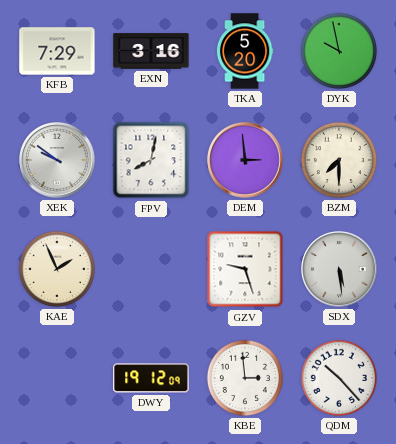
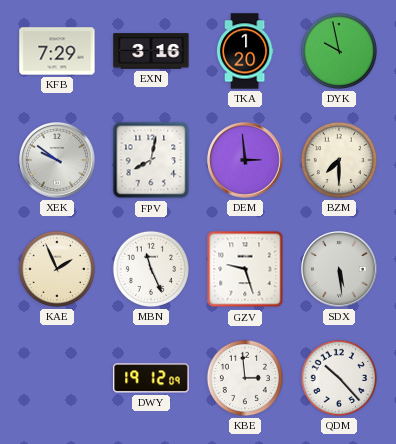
TKA: 5:20 -> 1:20
MBN: none -> 11:26
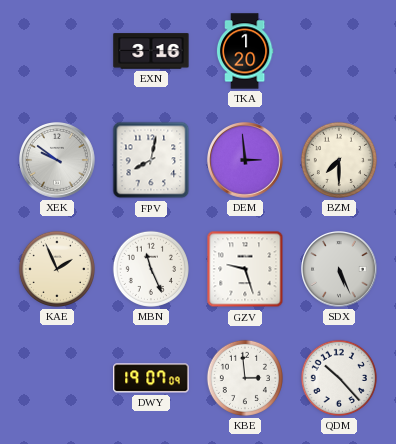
KFB: 7:29 -> none
DYK: 9:58 -> none
SDX: 5:29 -> 5:26
DWY: 19:12 -> 19:07
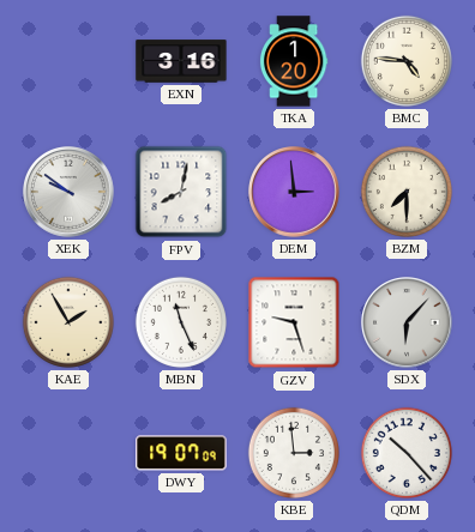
BMC: none -> 4:46
KAE: 1:56 -> 1:55
SDX: 5:26 -> 6:07
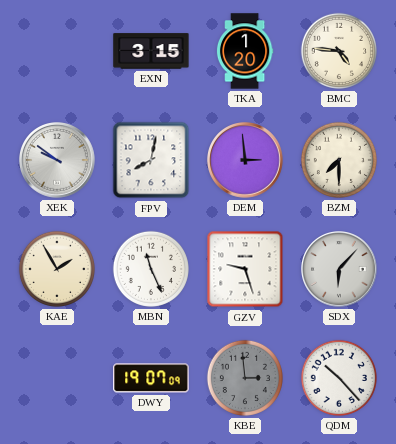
EXN: 3:16 -> 3:15
KBE dial: white -> grey
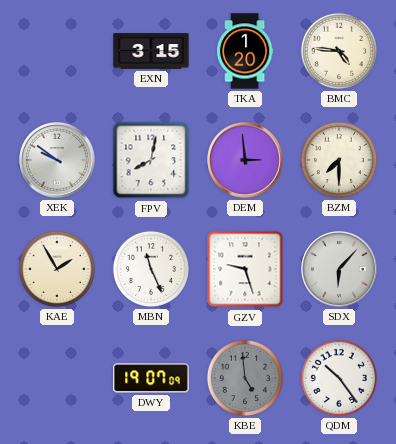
KBE: 2:59 -> 4:59
QDM: 10:23 -> 10:24
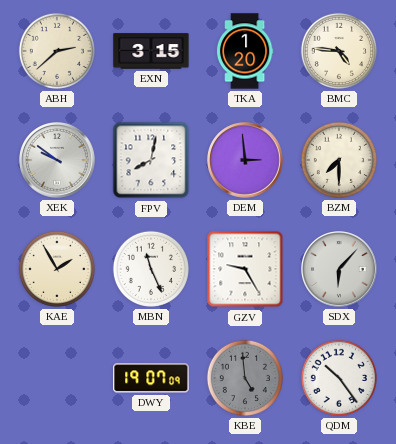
ABH: none -> 2:38
GZV: 9:27 -> 9:25
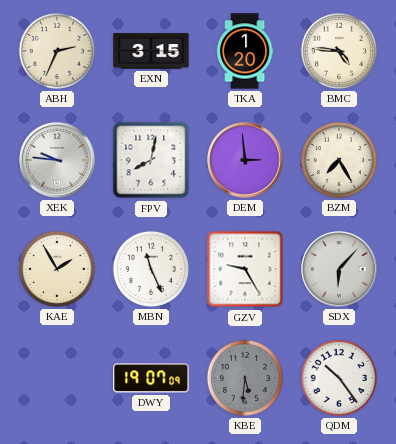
ABH: 2:38 -> 2:34
XEK: 9:51 -> 9:46
BZM: 7:30 -> 7:25
KBE: 4:59 -> 5:31
